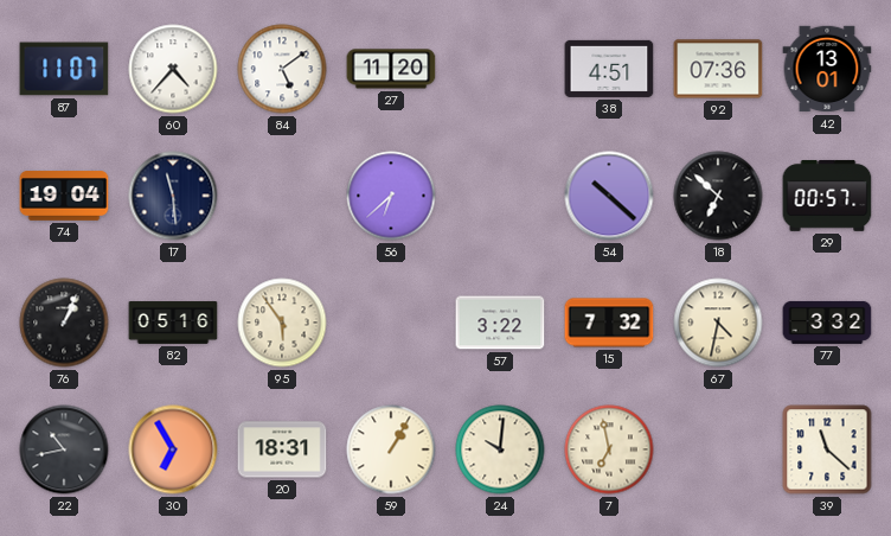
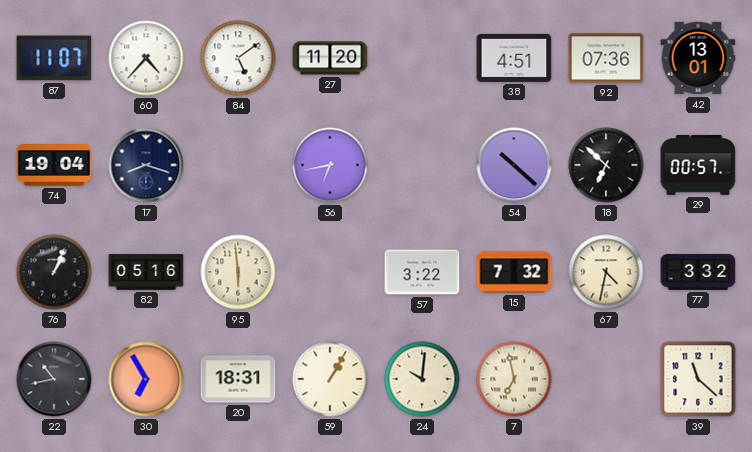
17: 11:29 -> 8:18
56: 6:38 -> 6:43
95: 5:54 -> 5:59
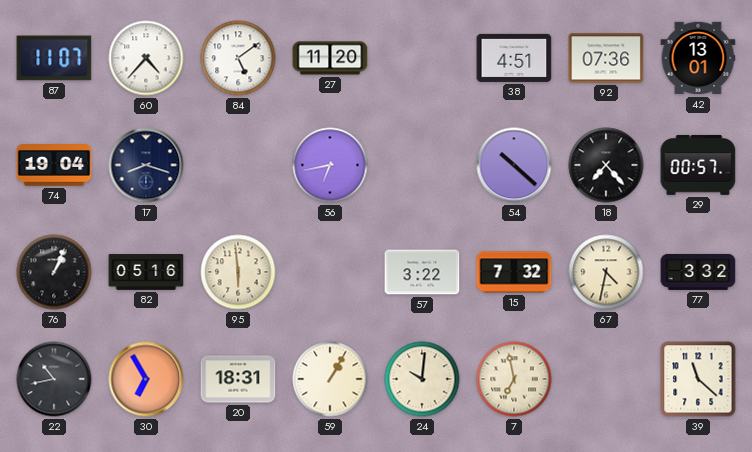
18: 6:52 -> 7:23
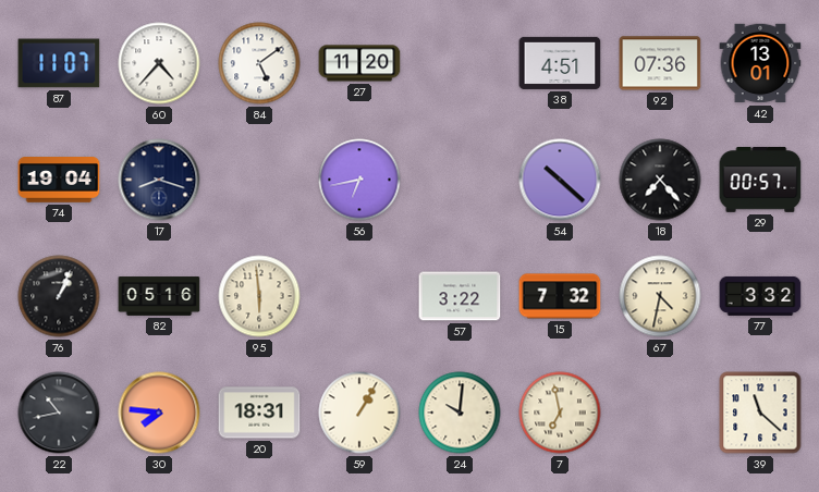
30: 6:55 -> 7:46
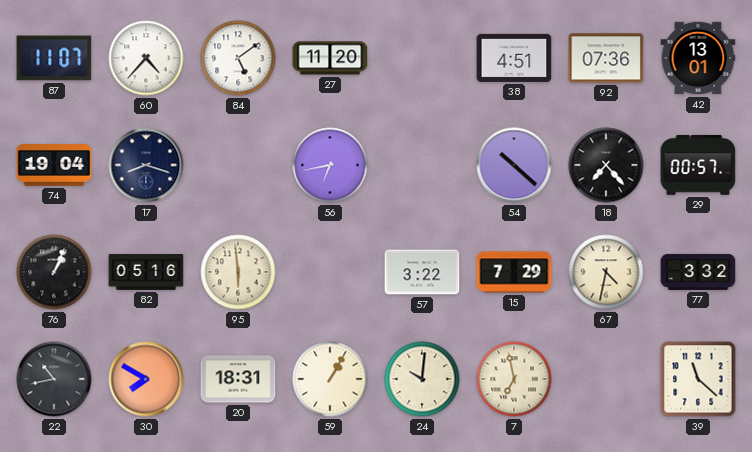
15: 7:32 -> 7:29
30: 7:46 -> 7:50
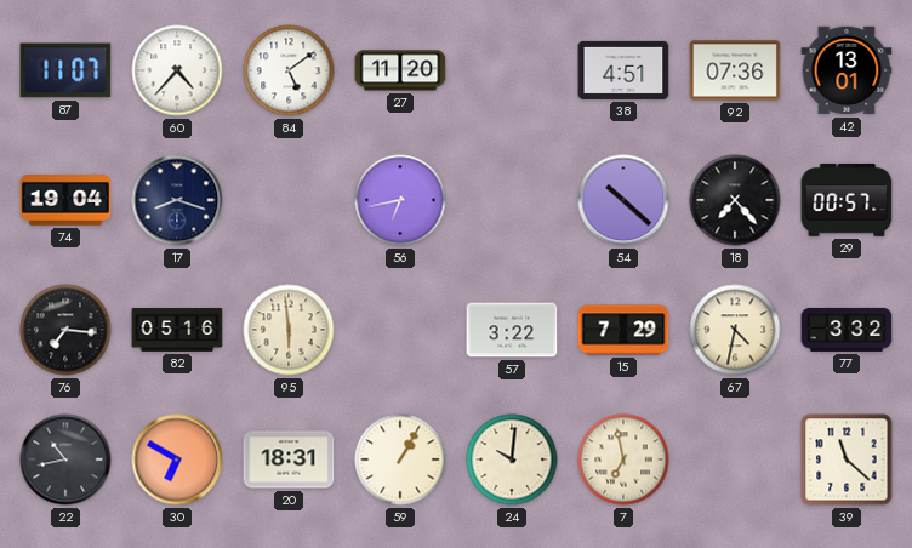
76: 1:04 -> 7:16
30: 7:50 -> 6:50
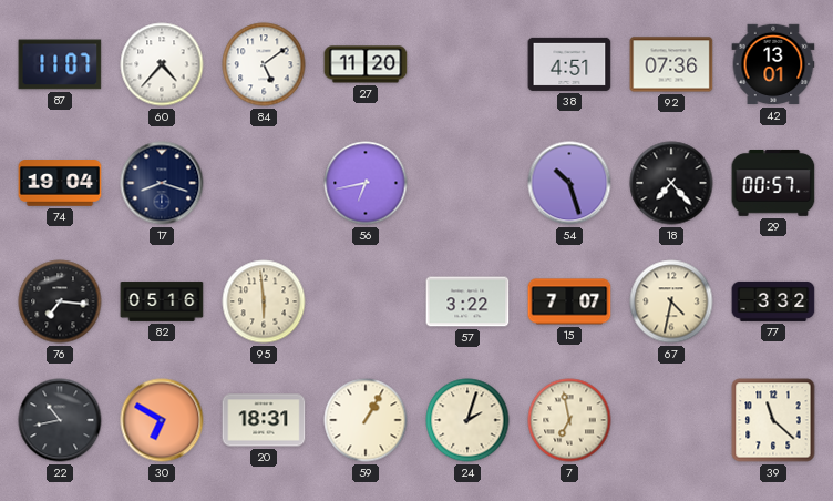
54: 10:22 -> 10:27
15: 7:29 -> 7:07
24: 10:01 -> 2:03
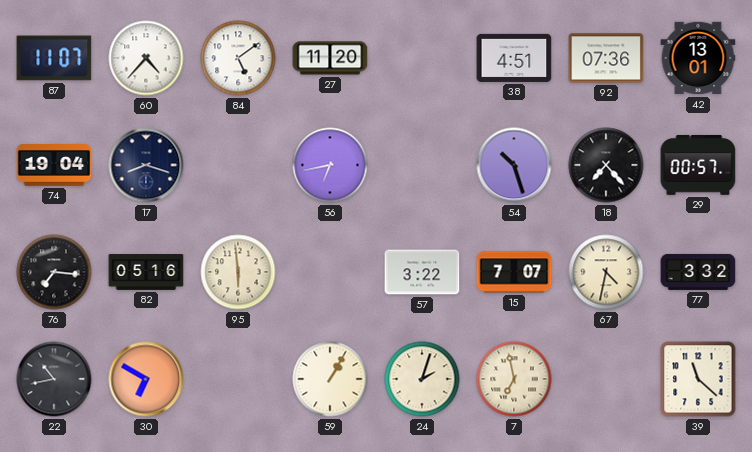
20: 18:31 -> none
